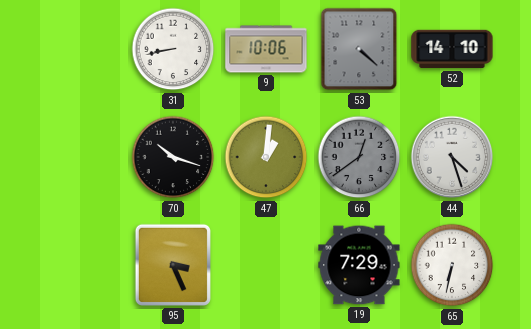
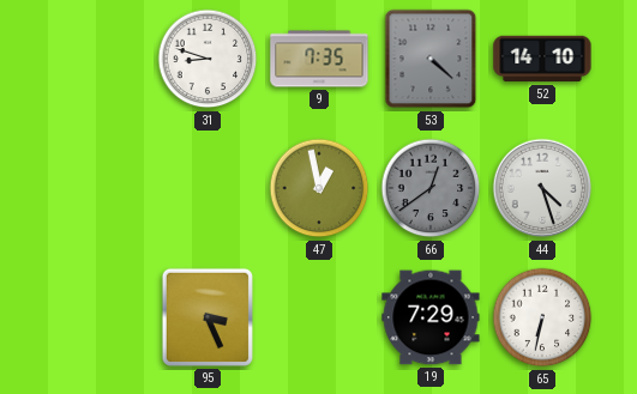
31: 8:43 -> 8:48
9: 10:06 -> 7:35
70: 10:18 -> none
47: 1:01 -> 12:58
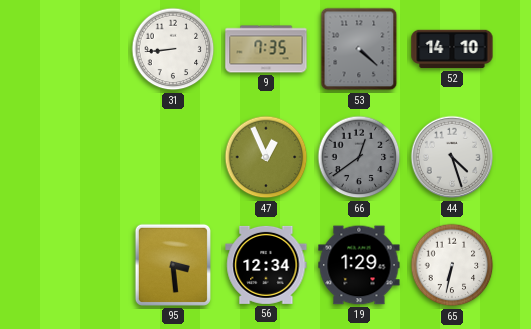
31: 8:48 -> 8:44
47: 12:58 -> 12:56
95: 3:26 -> 3:29
56: none -> 12:34
19: 7:29 -> 1:29
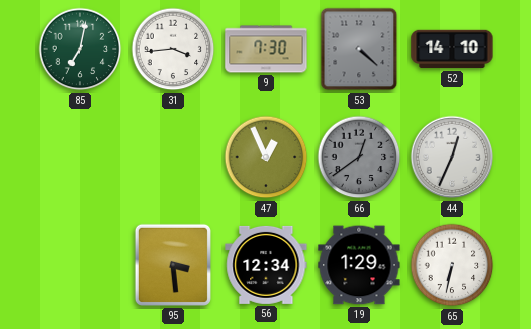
85: none -> 7:02
31: 8:44 -> 3:44
9: 7:35 -> 7:30
44: 4:27 -> 12:34
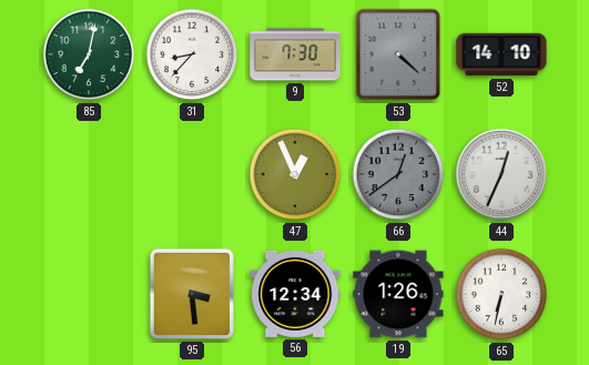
31: 3:44 -> 8:37
19: 1:29 -> 1:26
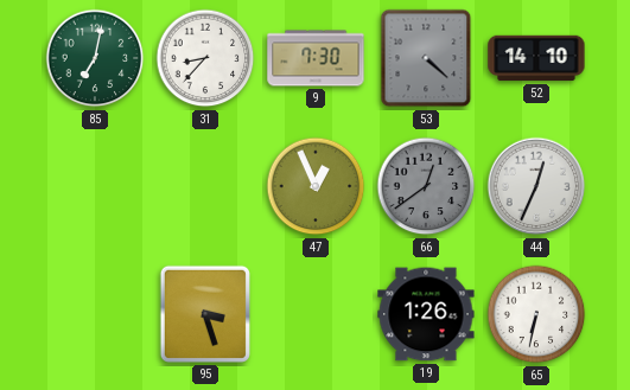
95: 3:29 -> 3:27
56: 12:34 -> none
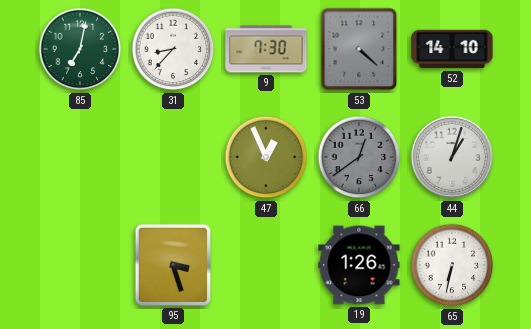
44: 12:34 -> 1:03
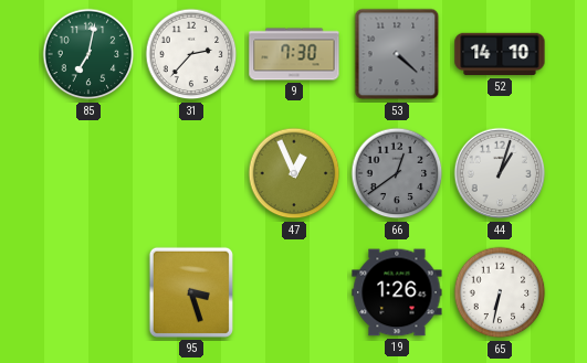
31: 8:37 -> 2:37
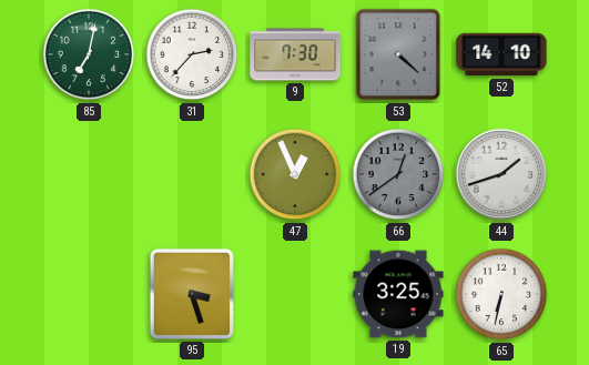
44: 1:03 -> 1:42
19: 1:26 -> 3:25
